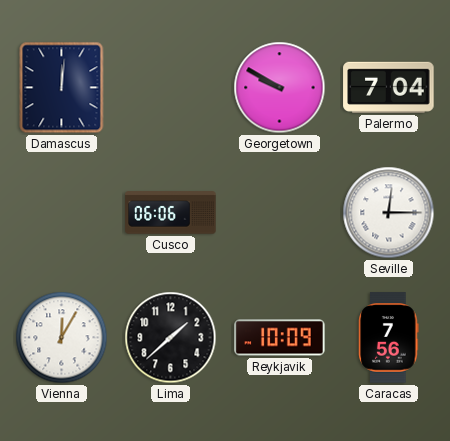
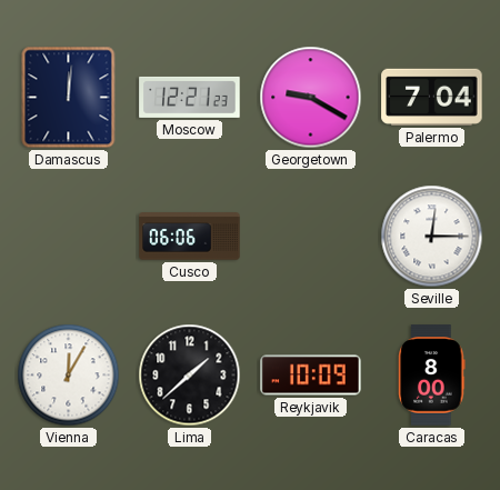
Moscow: none -> 12:21
Georgetown: 9:50 -> 9:20
Caracas: 7:56 -> 8:00
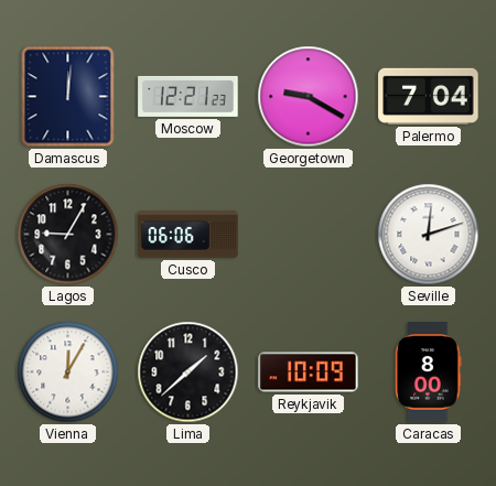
Lagos: none -> 9:05
Seville: 12:15 -> 12:12
